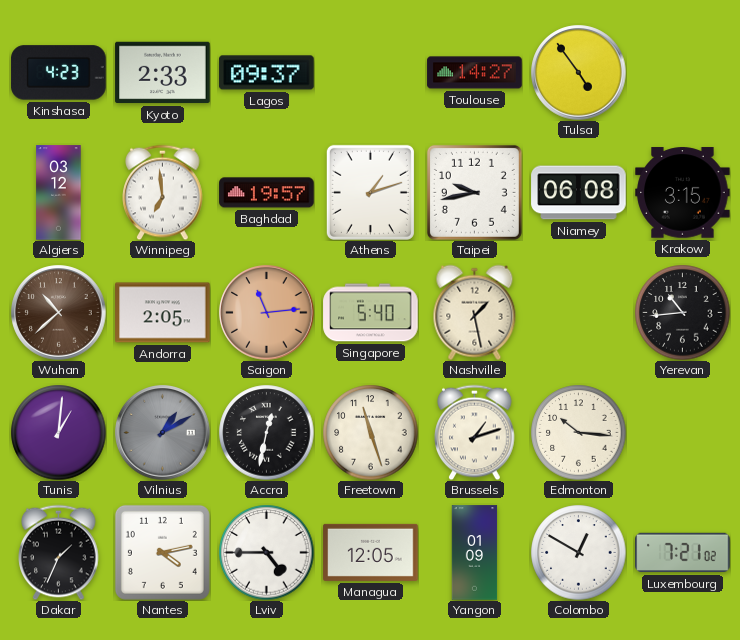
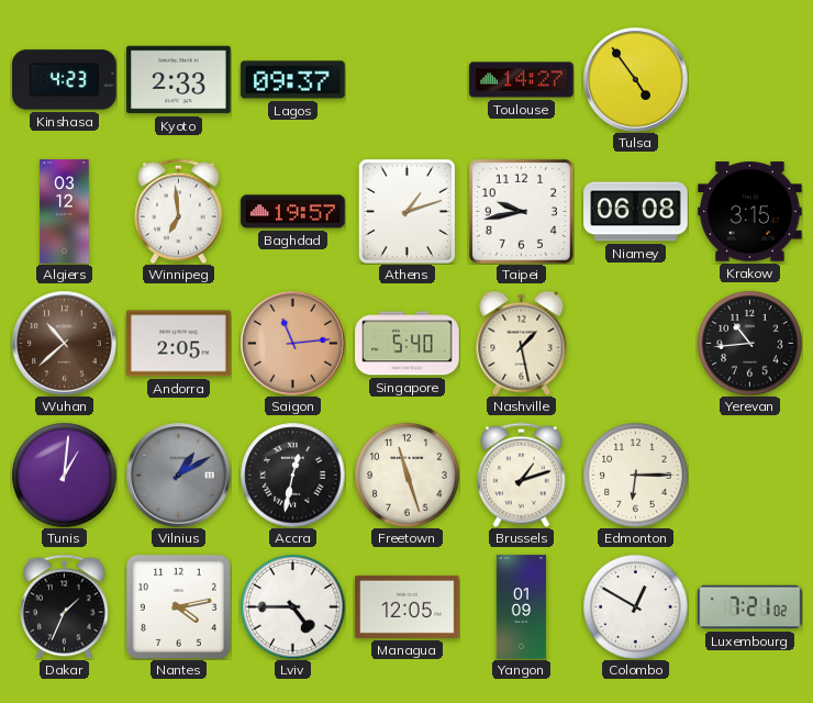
Edmonton: 10:16 -> 6:15
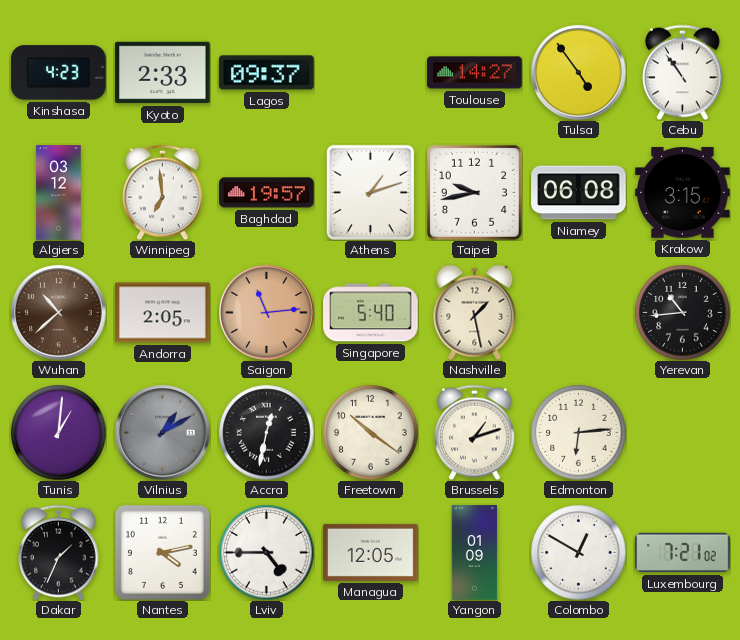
Cebu: none -> 10:54
Freetown: 11:27 -> 10:21
Edmonton: 6:15 -> 6:14
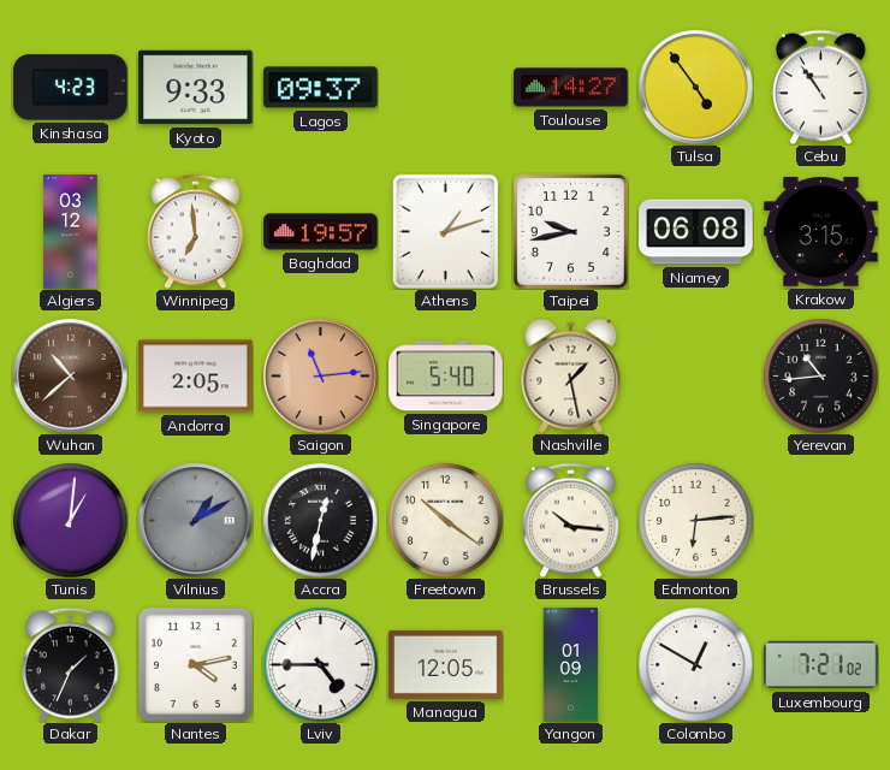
Kyoto: 2:33 -> 9:33
Brussels: 1:12 -> 10:16
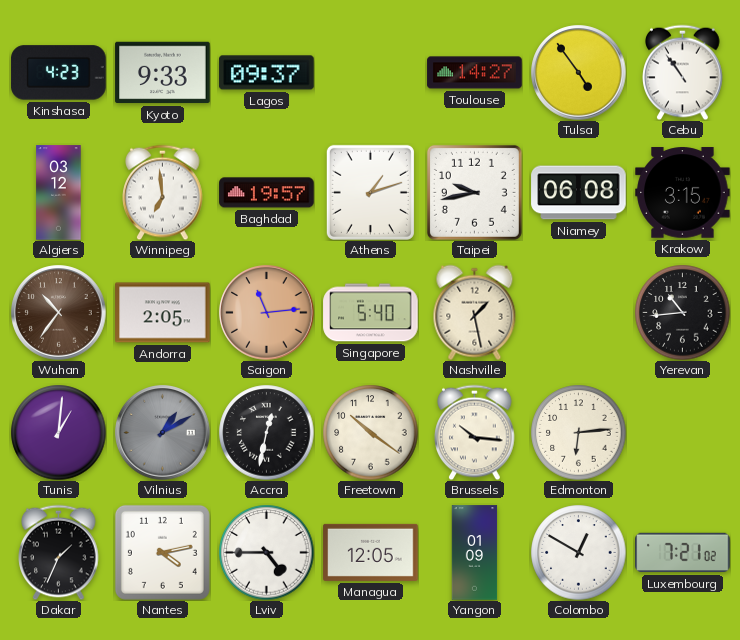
Wuhan: 10:38 -> 10:36
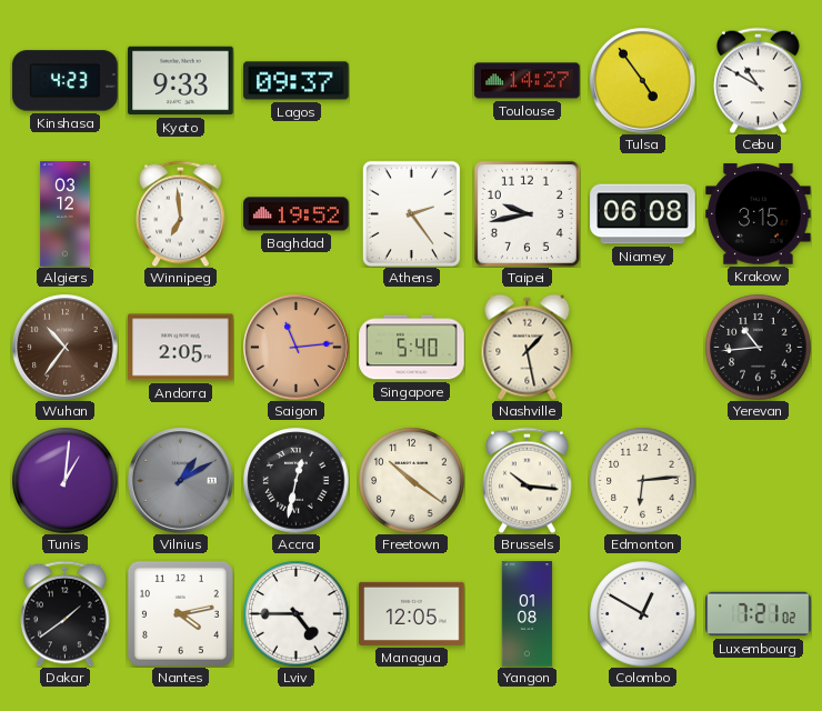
Cebu: 10:54 -> 10:50
Baghdad: 19:57 -> 19:52
Athens: 1:12 -> 2:24
Dakar: 1:34 -> 1:39
Yangon: 01:09 -> 01:08
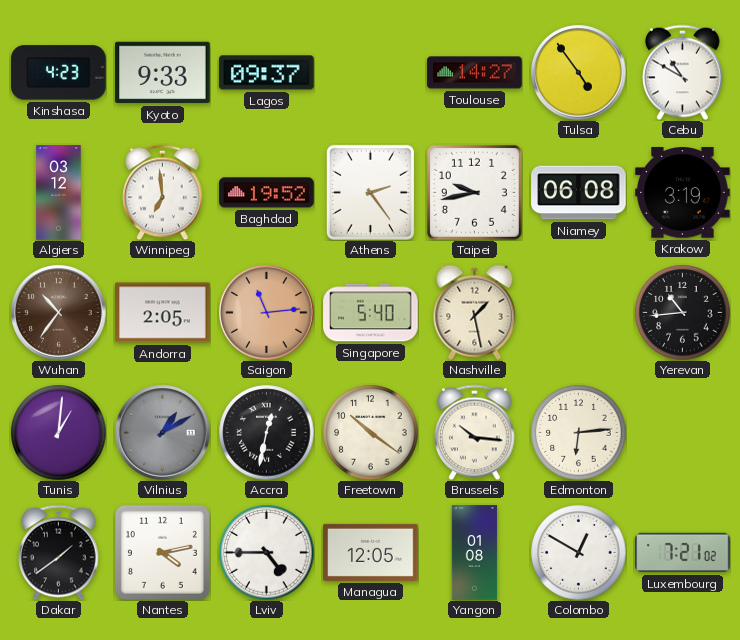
Krakow: 3:15 -> 3:19
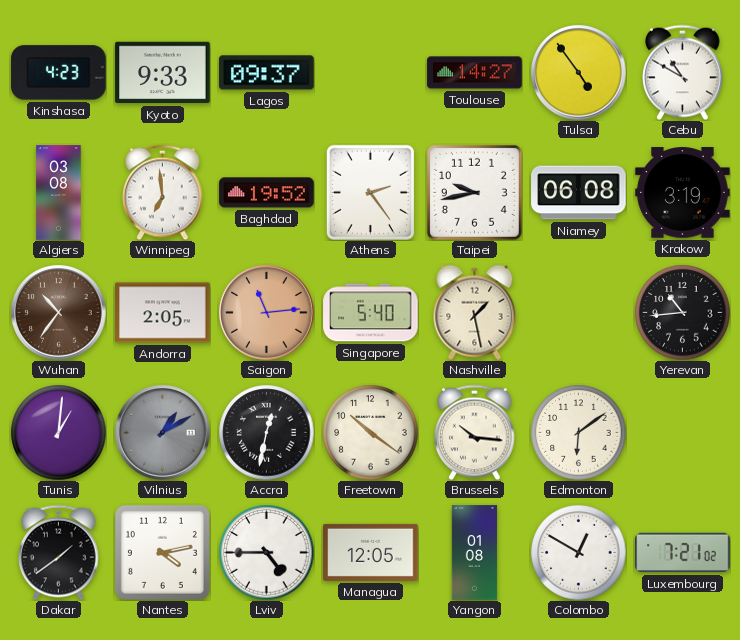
Algiers: 03:12 -> 03:08
Edmonton: 6:14 -> 6:09
